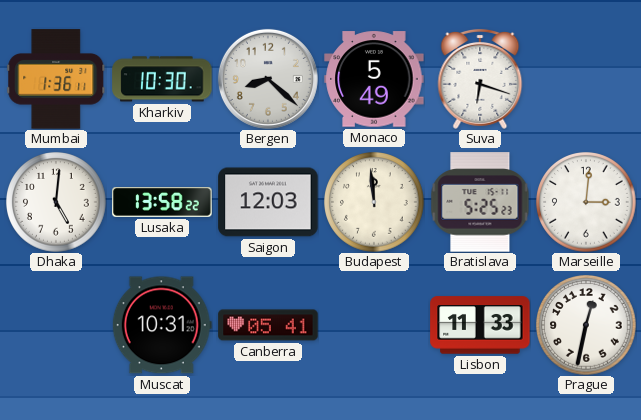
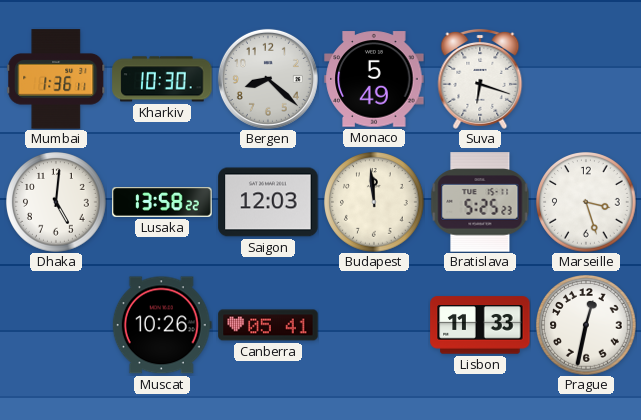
Marseille: 3:01 -> 3:27
Muscat: 10:31 -> 10:26
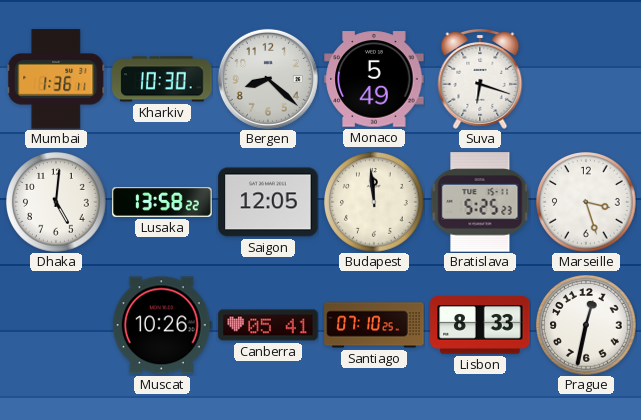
Saigon: 12:03 -> 12:05
Santiago: none -> 07:10
Lisbon: 11:33 -> 8:33
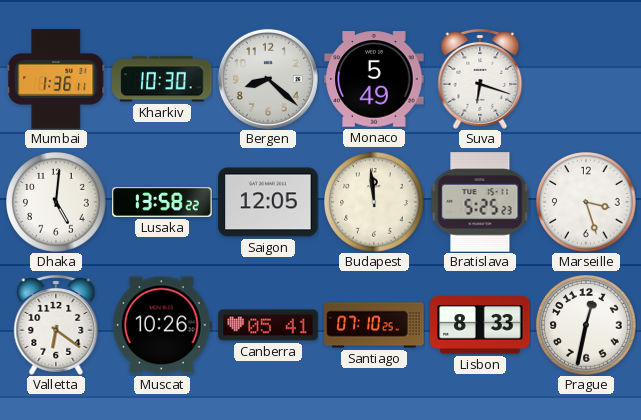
Valletta: none -> 6:21
